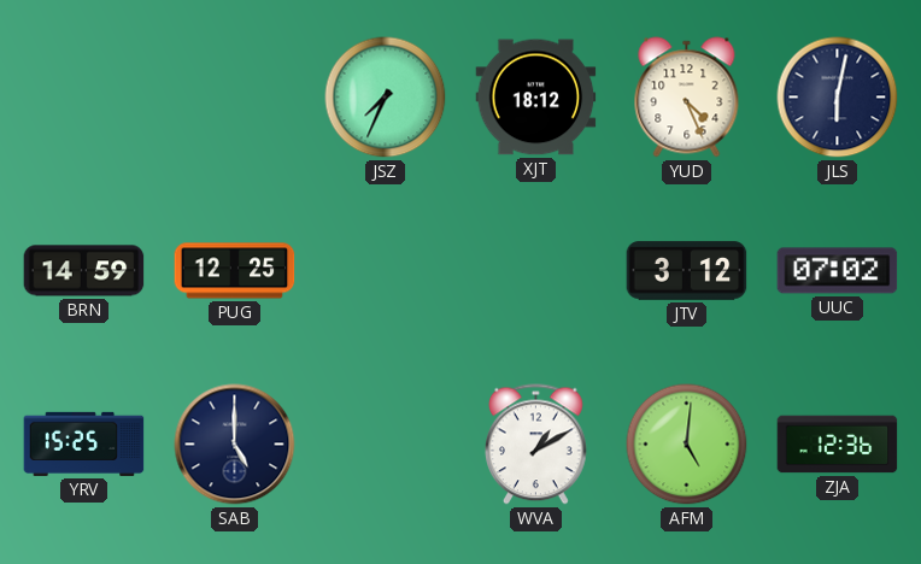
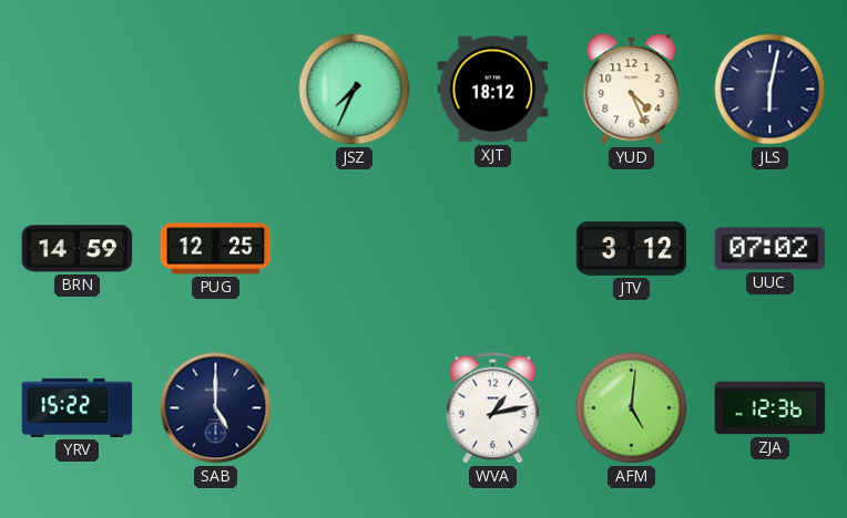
YRV: 15:25 -> 15:22
WVA: 1:10 -> 1:13
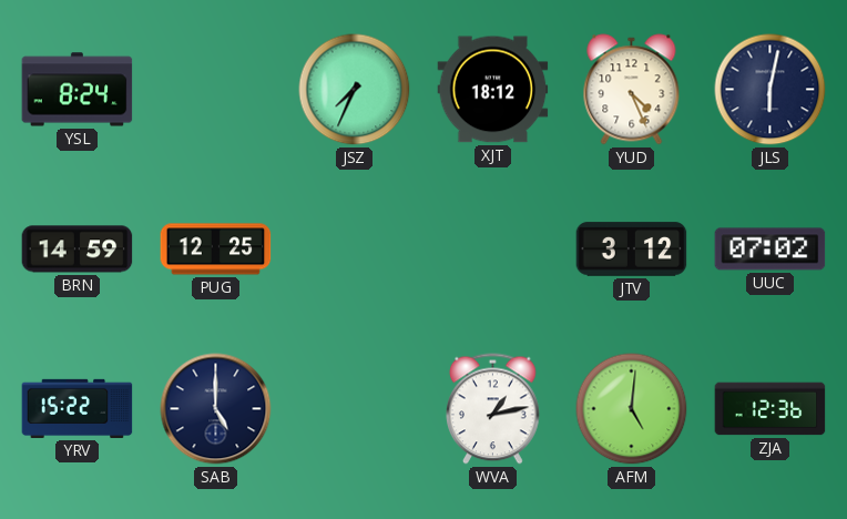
YSL: none -> 8:24
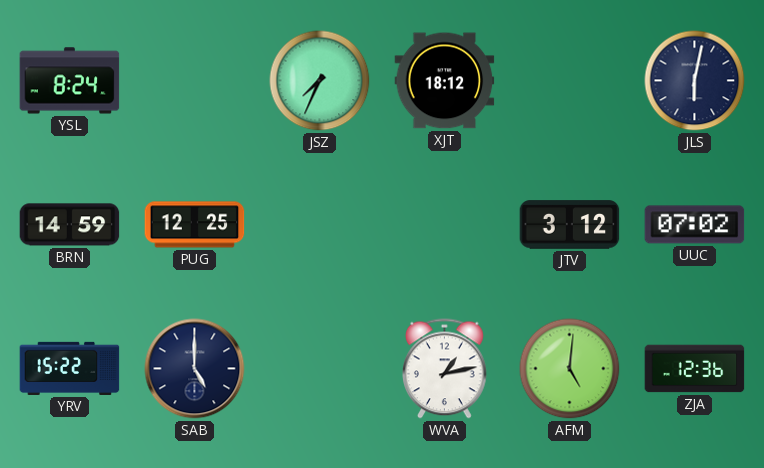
YUD: 4:26 -> none
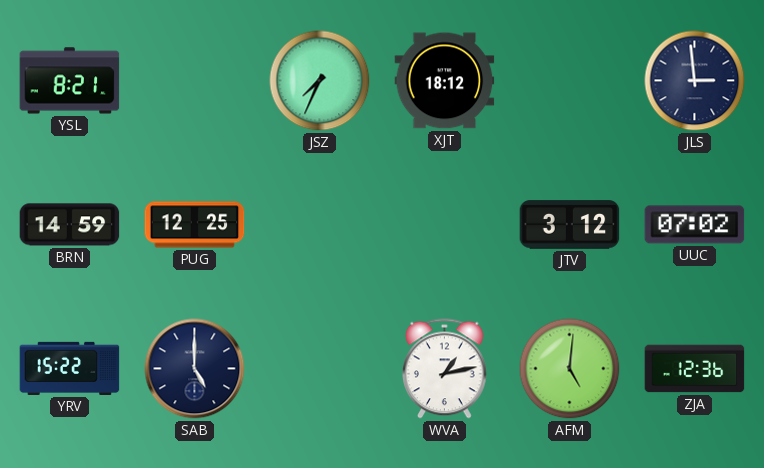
YSL: 8:24 -> 8:21
JLS: 6:02 -> 2:59
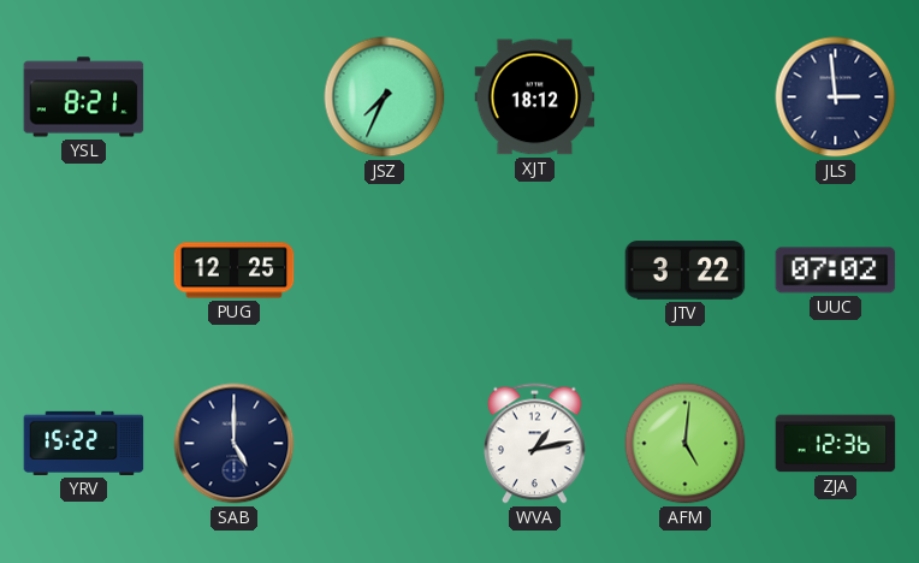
BRN: 14:59 -> none
JTV: 3:12 -> 3:22
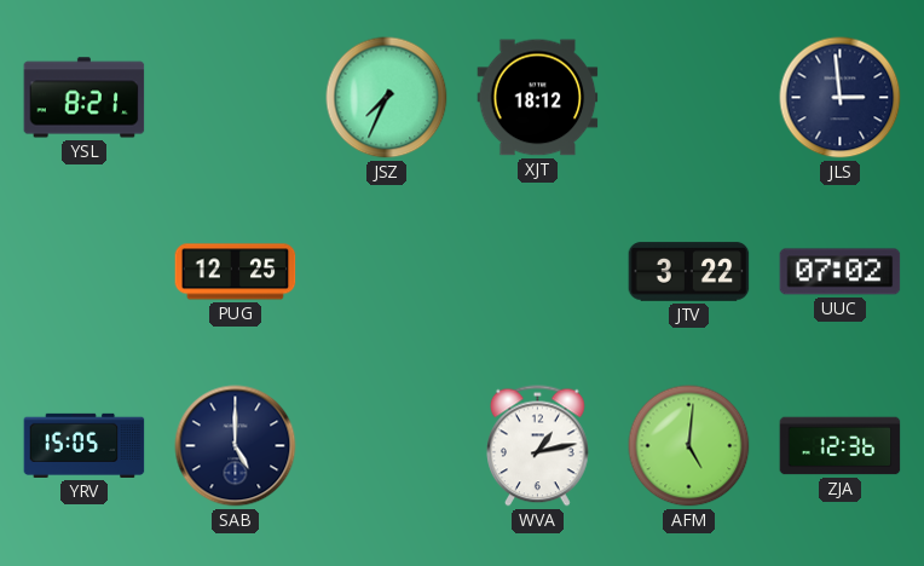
YRV: 15:22 -> 15:05
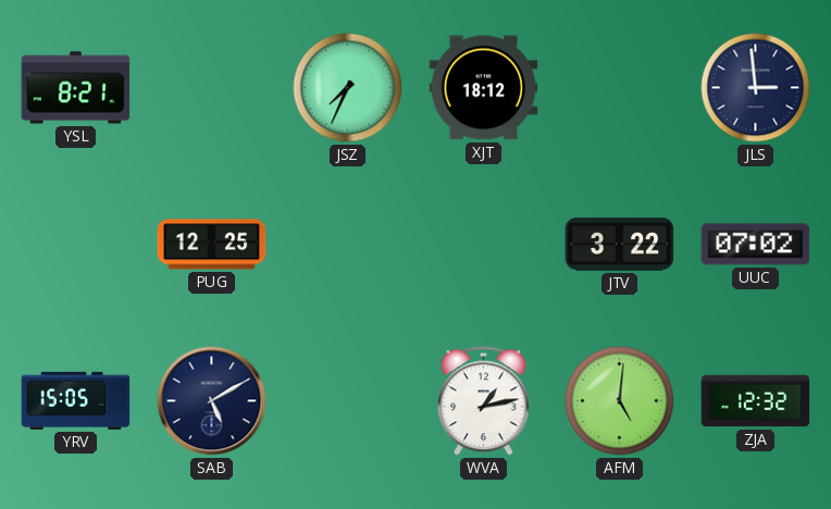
SAB: 5:00 -> 5:10
ZJA: 12:36 -> 12:32
